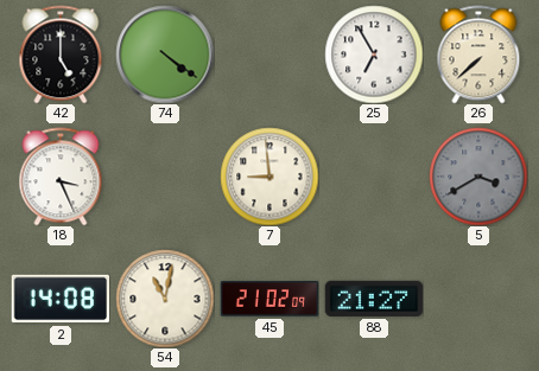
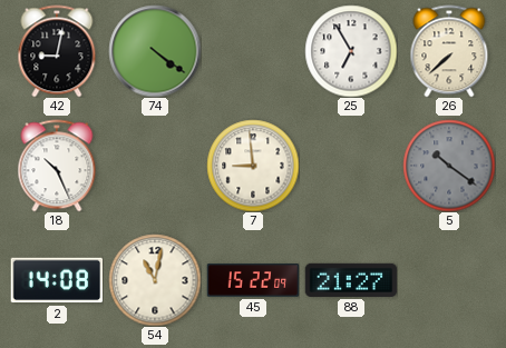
42: 5:00 -> 9:02
18: 3:26 -> 10:26
5: 3:40 -> 10:21
45: 21:02 -> 15:22
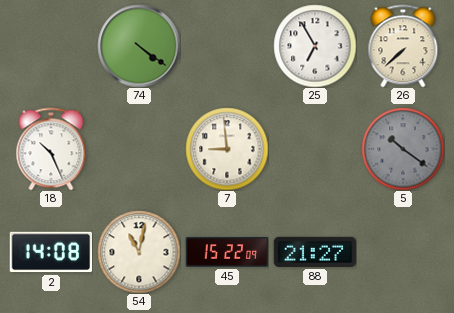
42: 9:02 -> none
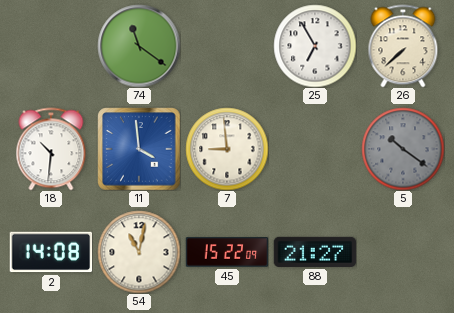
74: 4:21 -> 11:21
18: 10:26 -> 10:31
11: none -> 3:59
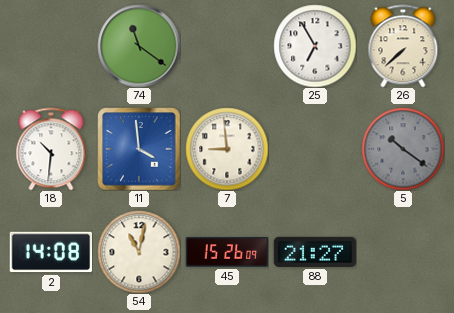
45: 15:22 -> 15:26
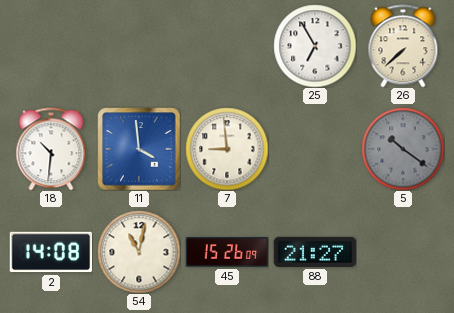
74: 11:21 -> none
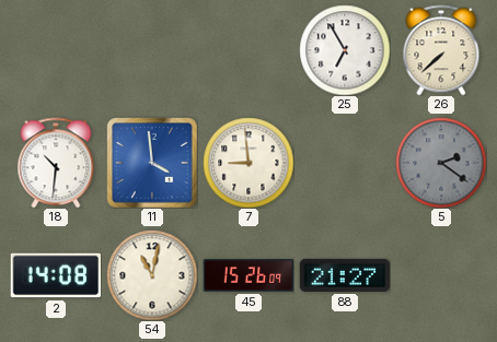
5: 10:21 -> 2:21
